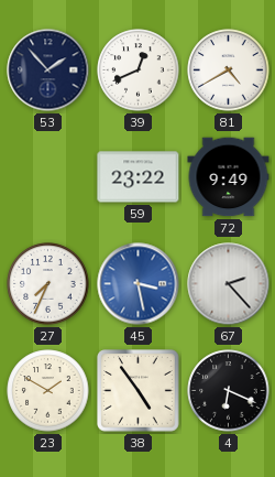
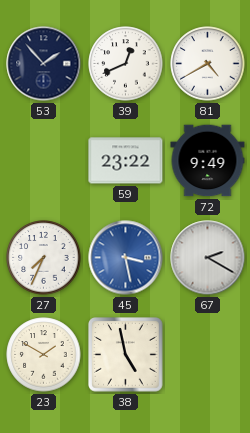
67: 2:23 -> 2:20
38: 4:54 -> 4:58
4: 6:19 -> none
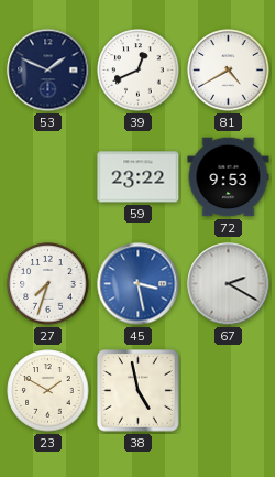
53: 1:53 -> 1:49
72: 9:49 -> 9:53
27: 7:34 -> 7:33
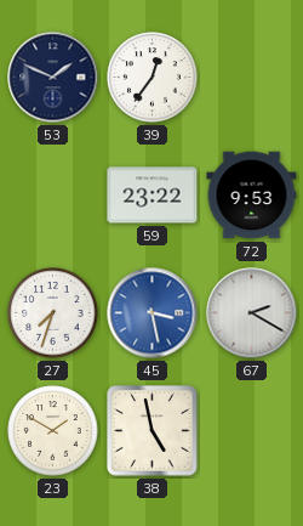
39: 12:41 -> 12:36
81: 4:40 -> none
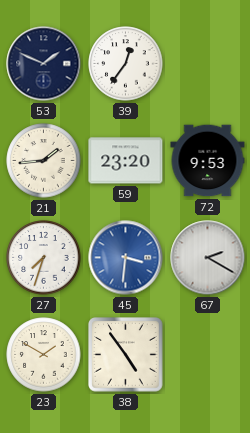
21: none -> 1:44
59: 23:22 -> 23:20
45: 3:28 -> 3:31
38: 4:58 -> 4:54
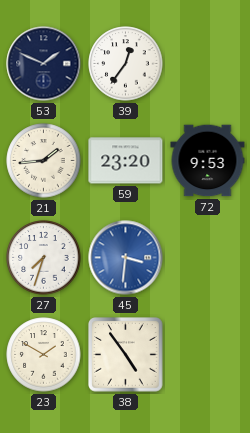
67: 2:20 -> none
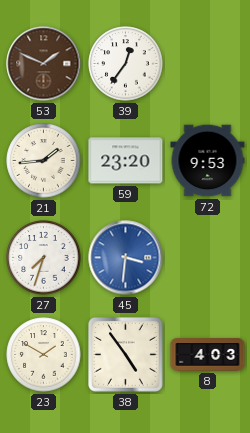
53 dial: navy -> brown
8: none -> 4:03
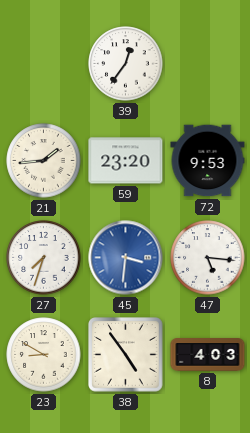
53: 1:49 -> none
47: none -> 5:16
23: 1:50 -> 8:50
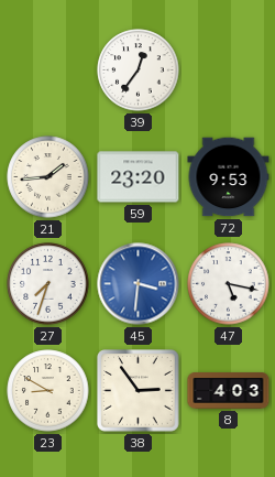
47: 5:16 -> 5:17
38: 4:54 -> 2:54
